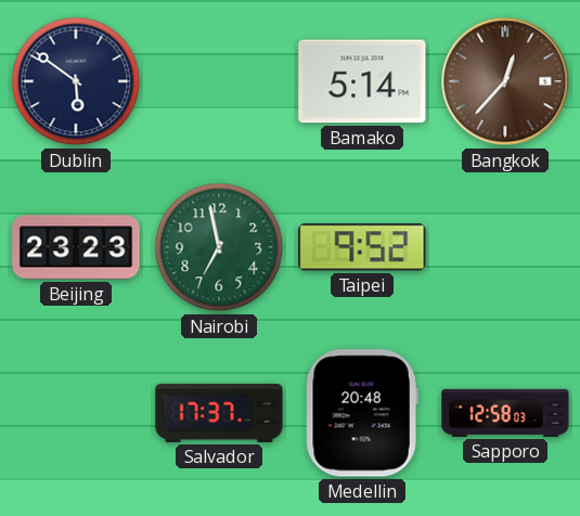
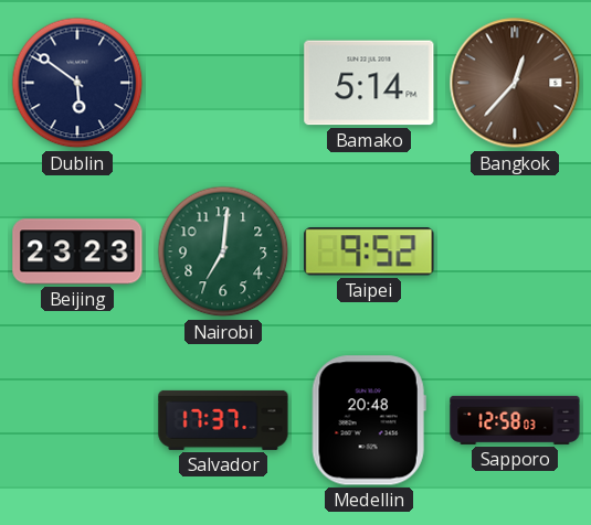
Nairobi: 6:58 -> 7:01
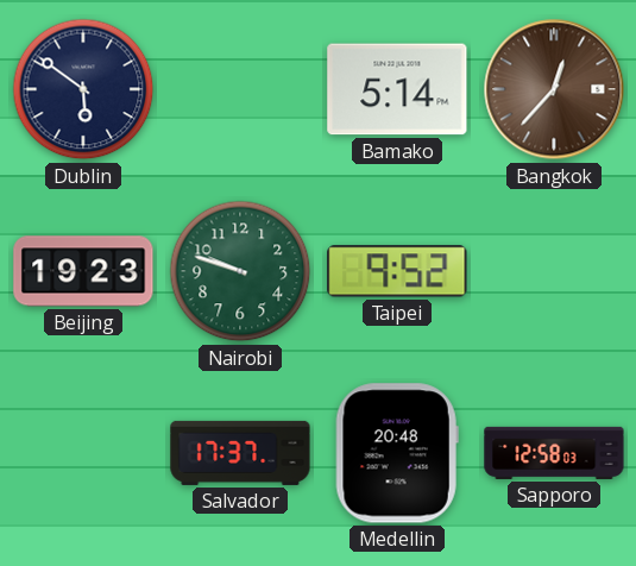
Beijing: 23:23 -> 19:23
Nairobi: 7:01 -> 9:48
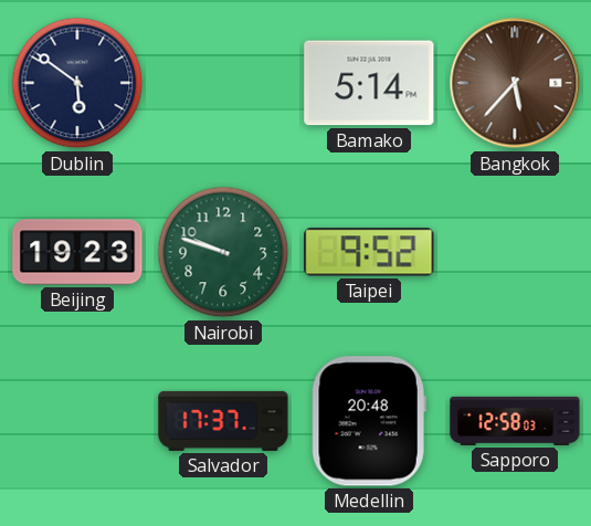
Bangkok: 12:37 -> 5:37
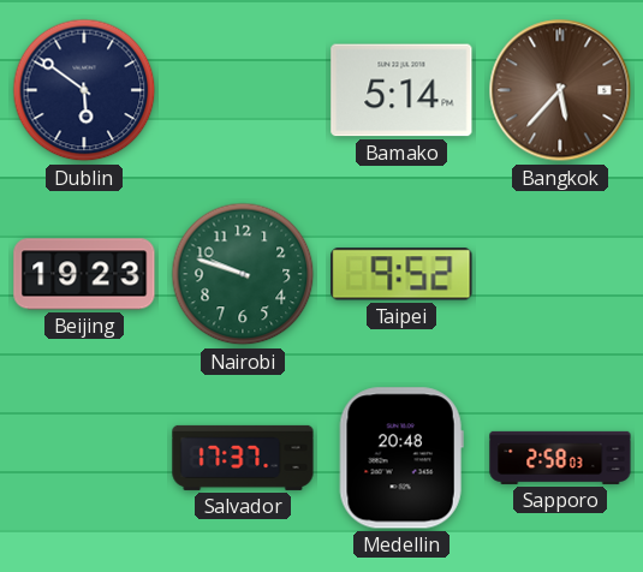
Sapporo: 12:58 -> 2:58
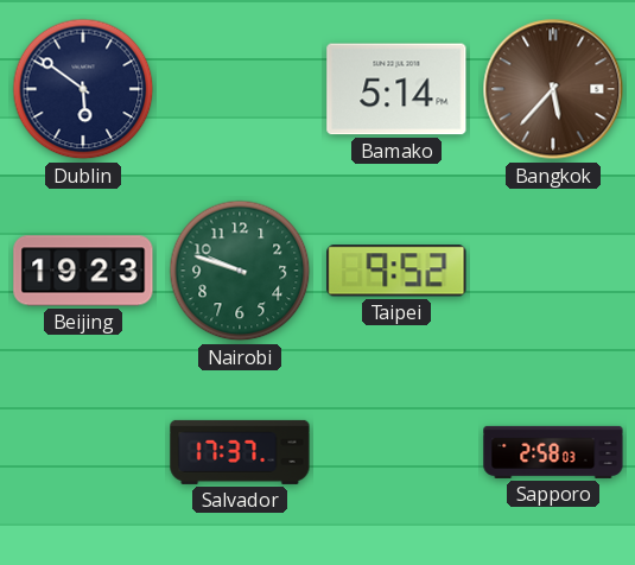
Medellin: 20:48 -> none
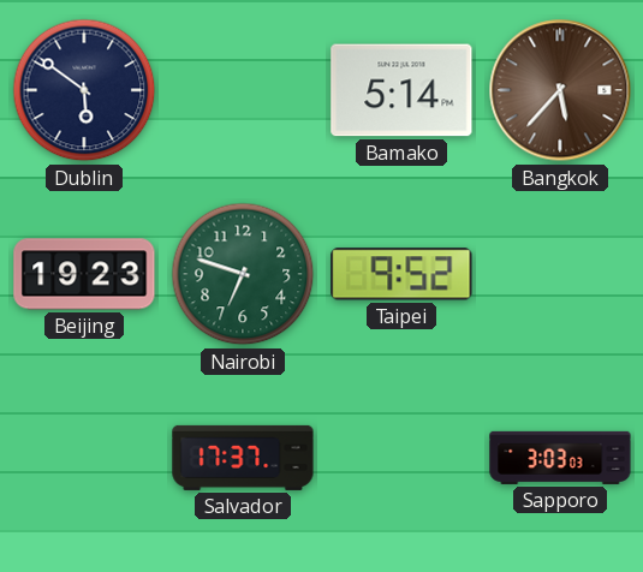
Nairobi: 9:48 -> 6:48
Sapporo: 2:58 -> 3:03
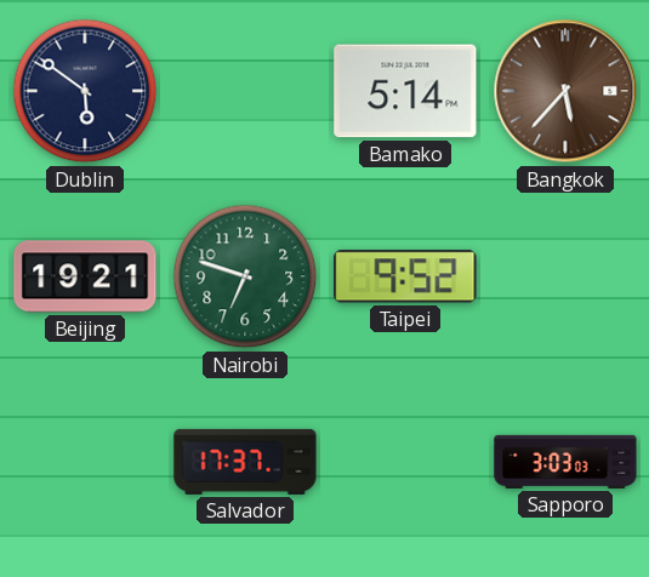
Beijing: 19:23 -> 19:21
